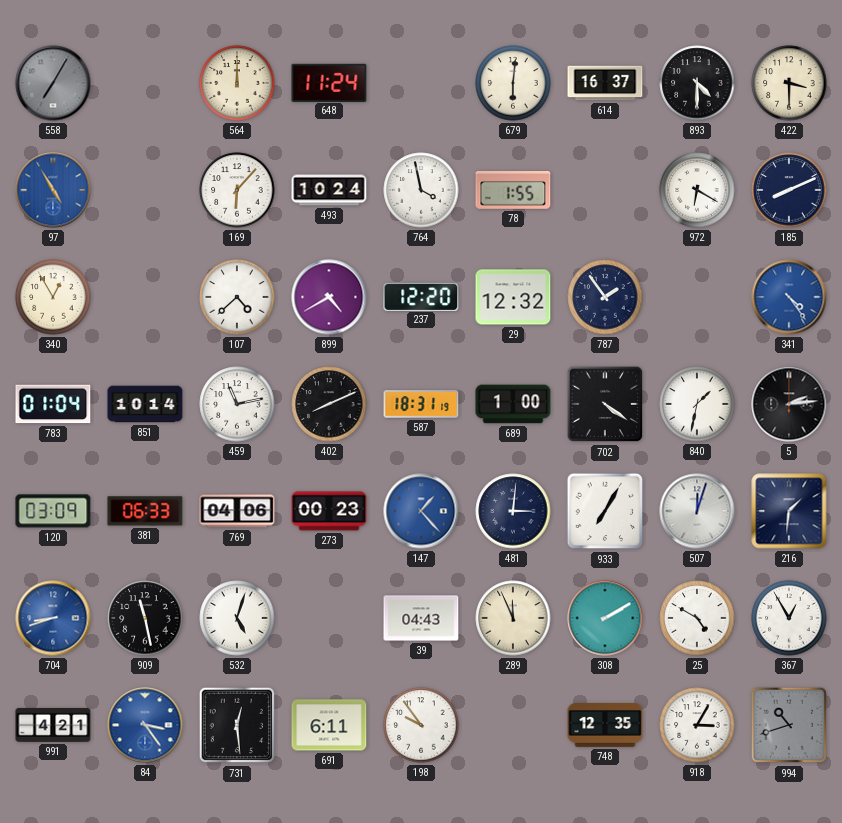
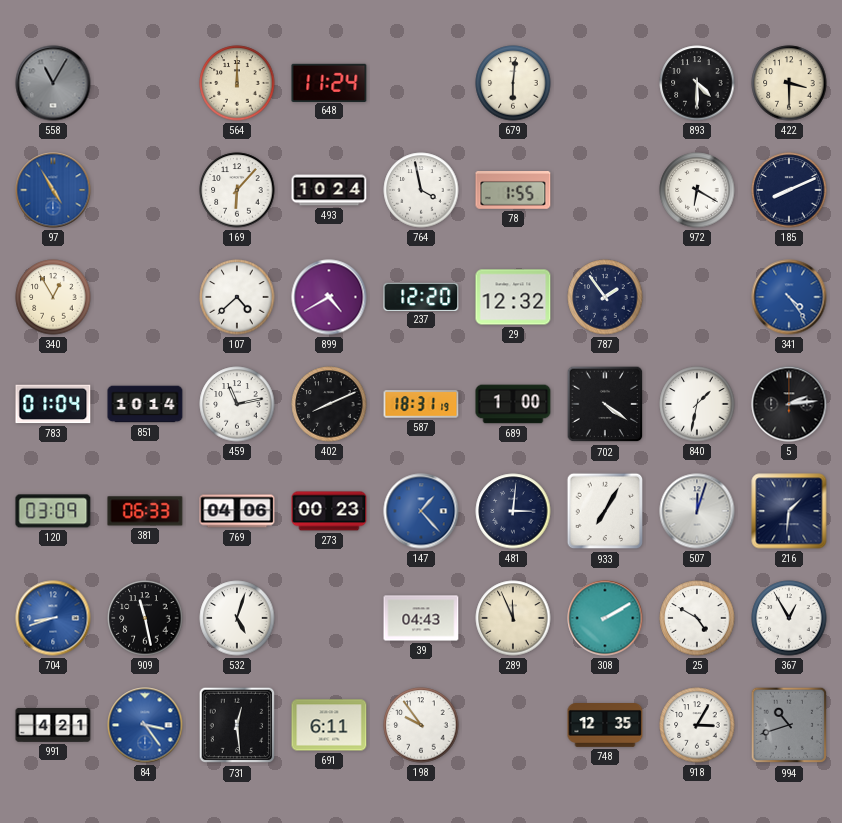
558: 7:05 -> 11:05
614: 16:37 -> none
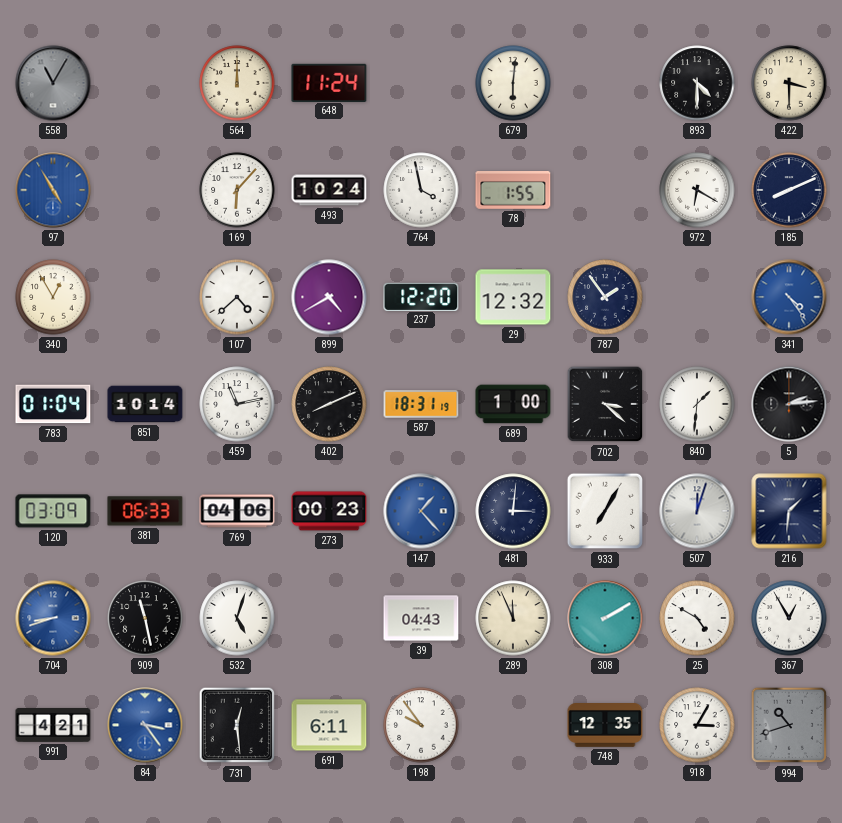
702: 4:21 -> 3:22
840: 1:32 -> 1:31
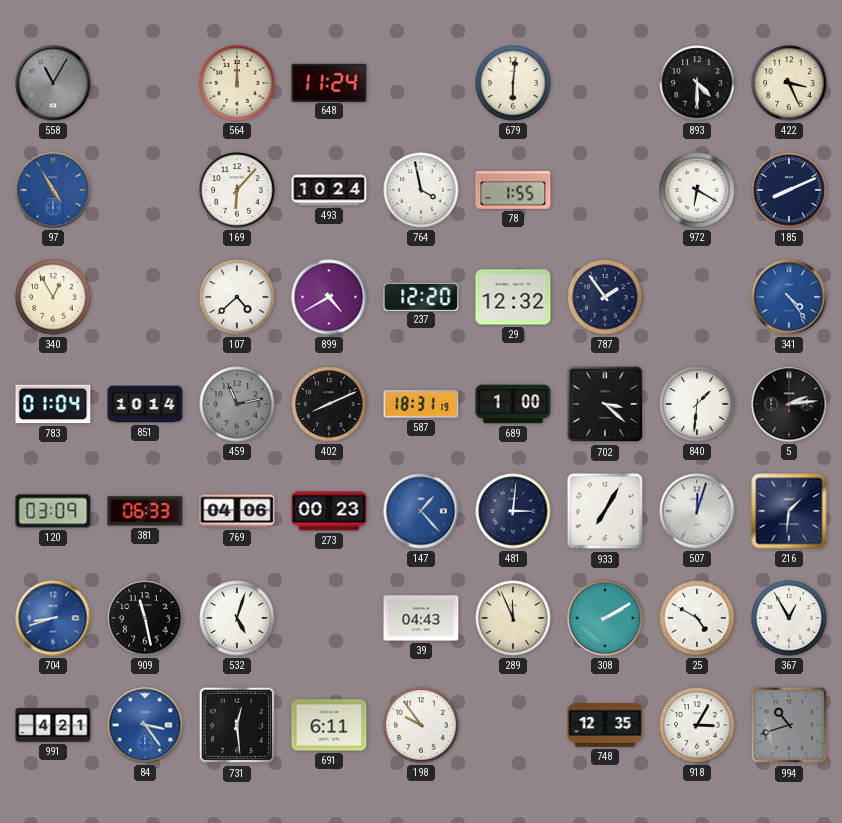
422: 3:30 -> 3:26
459 dial: white -> grey
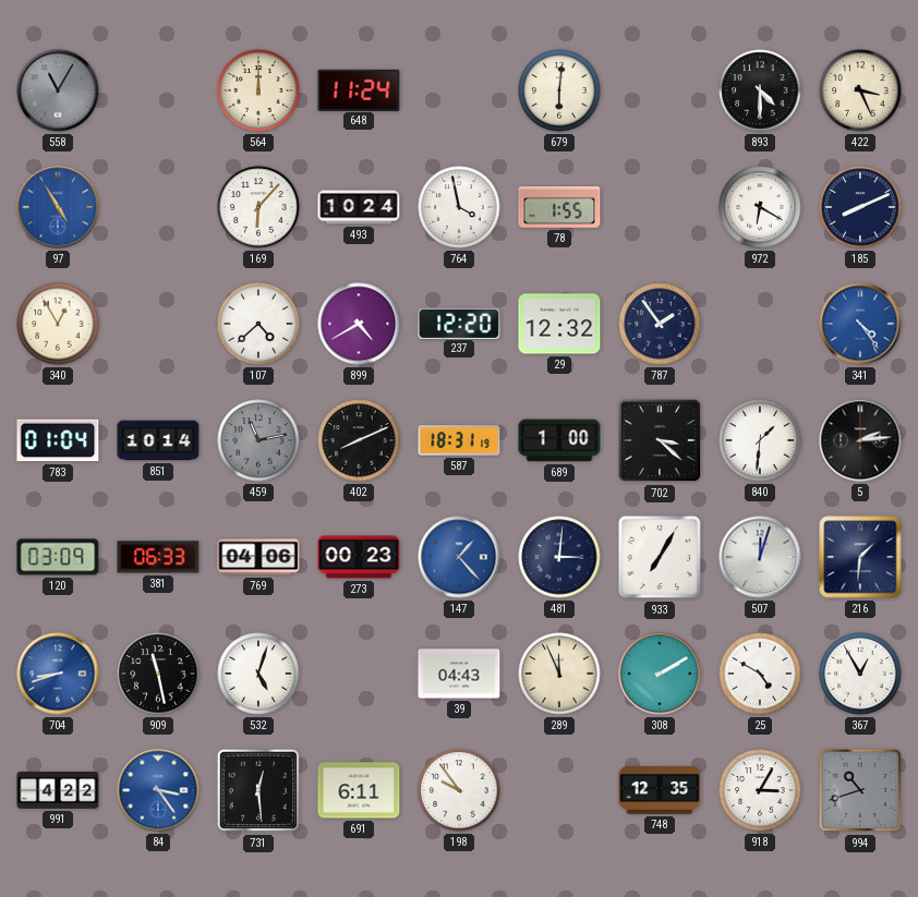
991: 4:21 -> 4:22
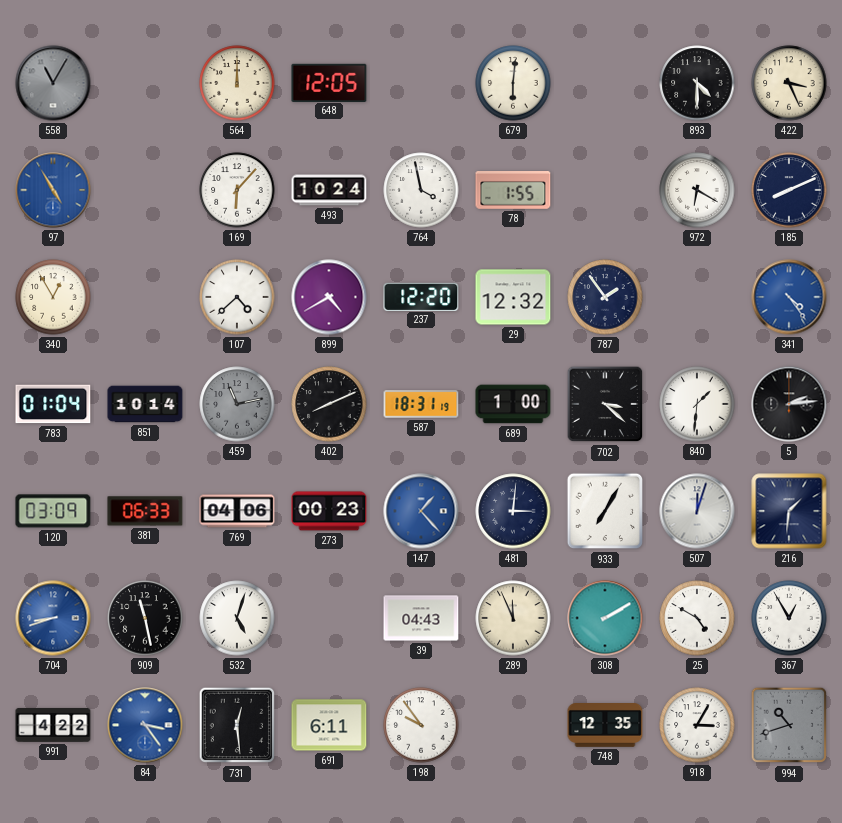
648: 11:24 -> 12:05
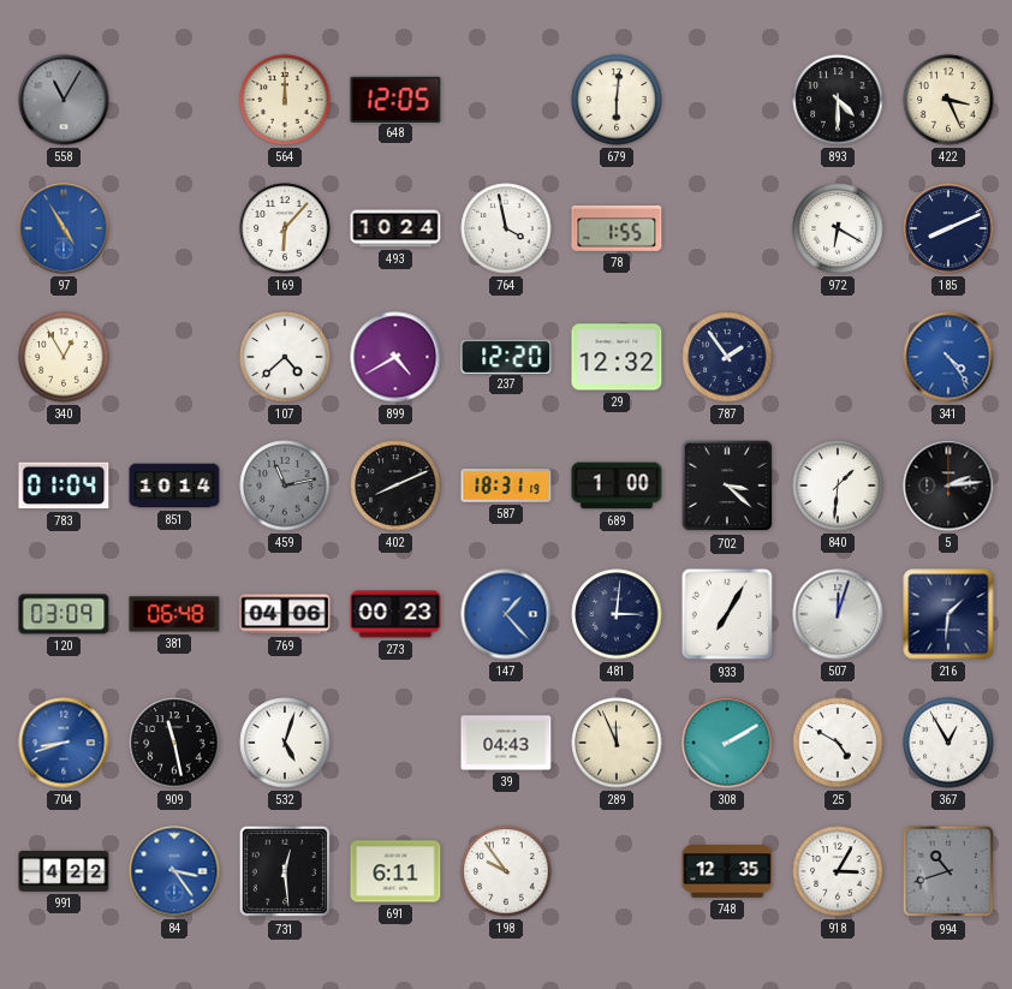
381: 06:33 -> 06:48
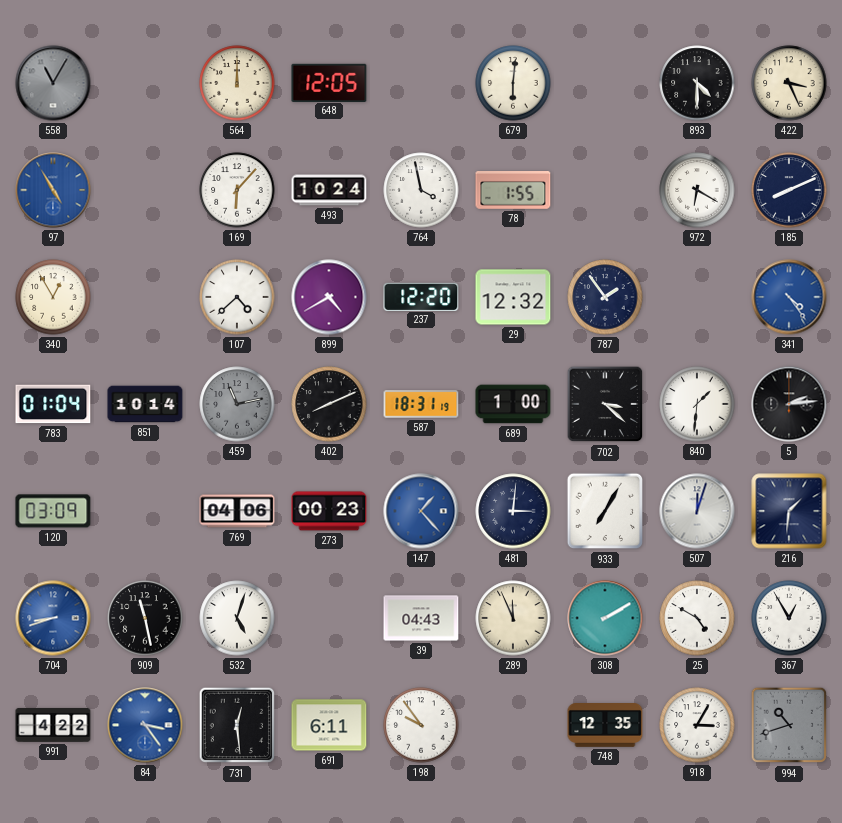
381: 06:48 -> none
